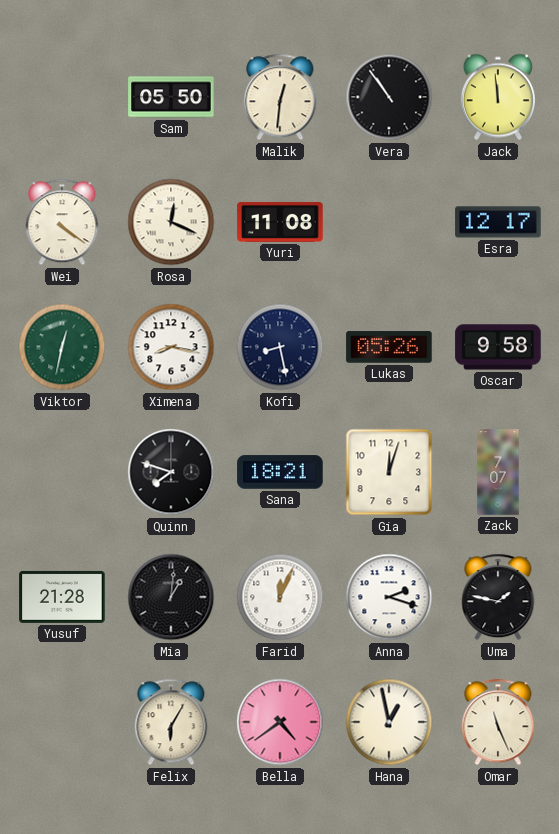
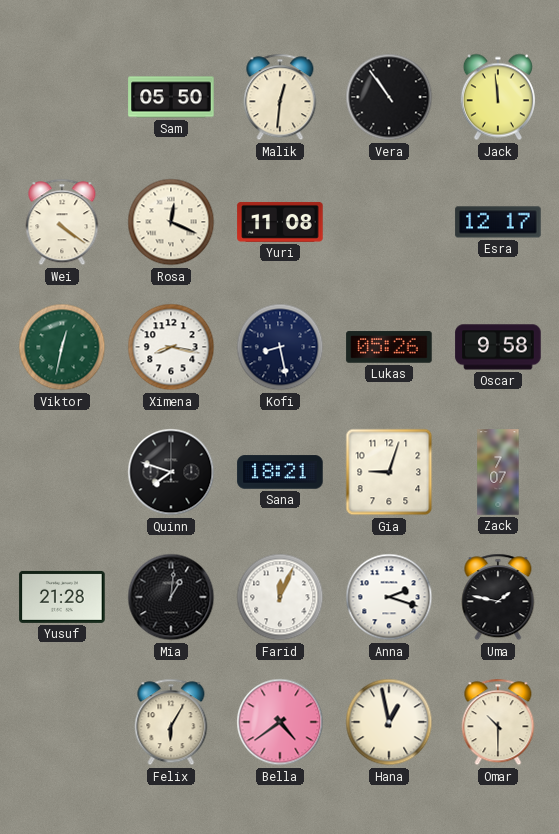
Gia: 12:03 -> 9:03
Omar: 11:26 -> 10:30
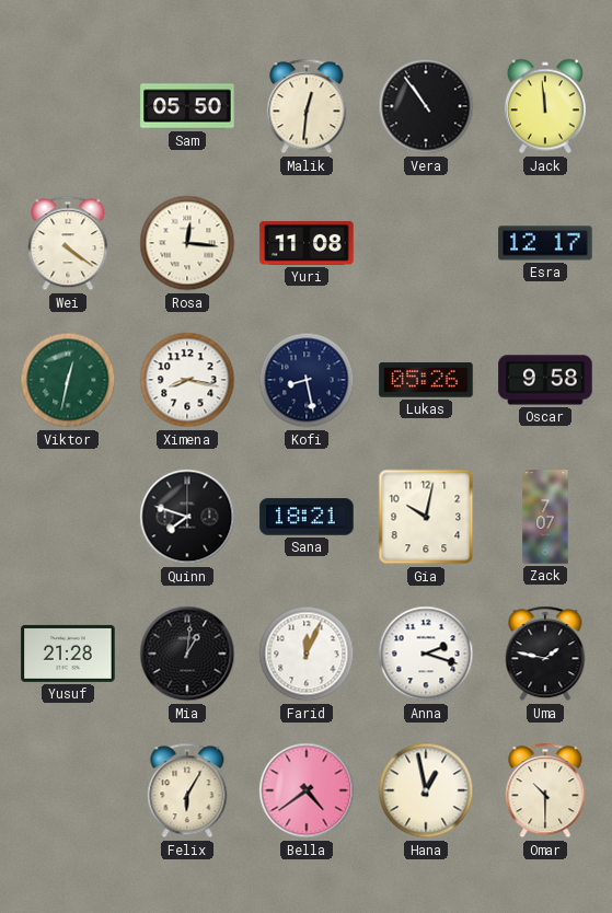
Rosa: 12:19 -> 12:16
Gia: 9:03 -> 10:02
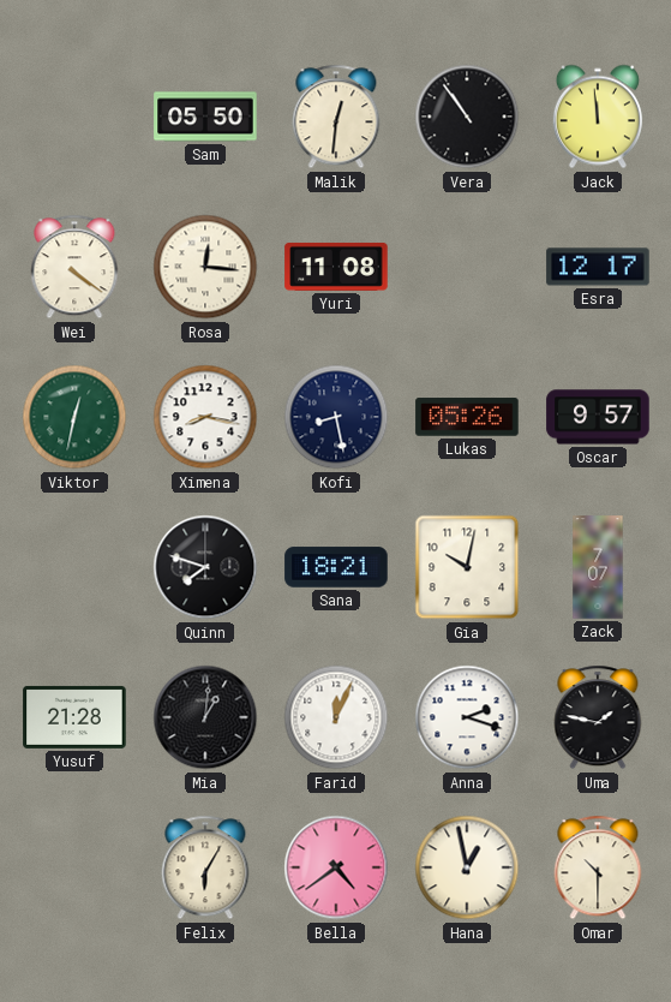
Oscar: 9:58 -> 9:57
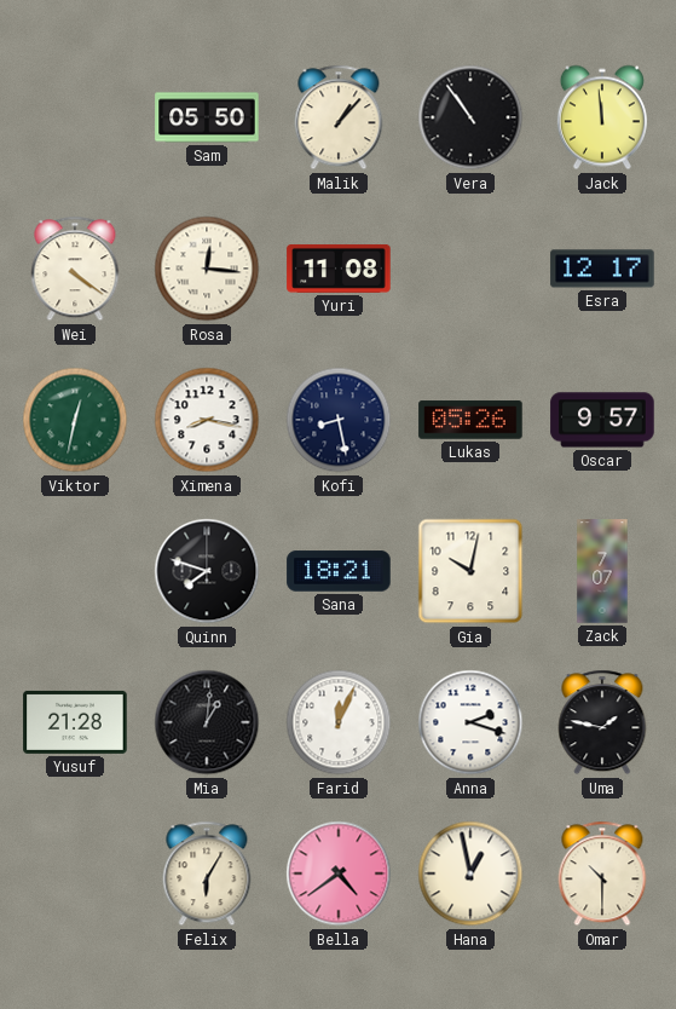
Malik: 12:31 -> 1:07
